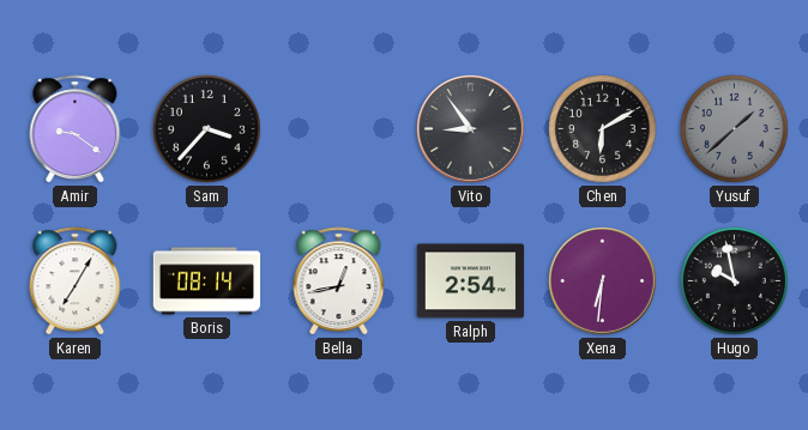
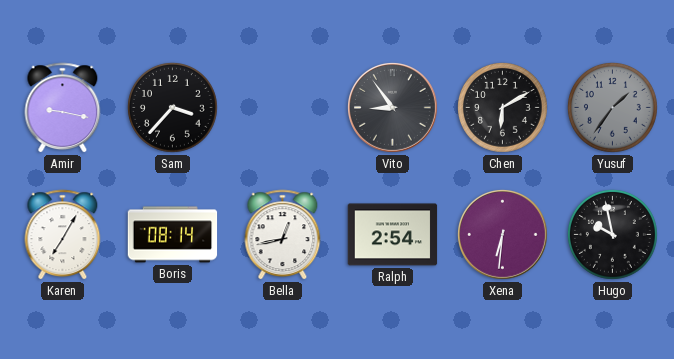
Amir: 9:21 -> 9:17
Yusuf: 1:38 -> 1:36
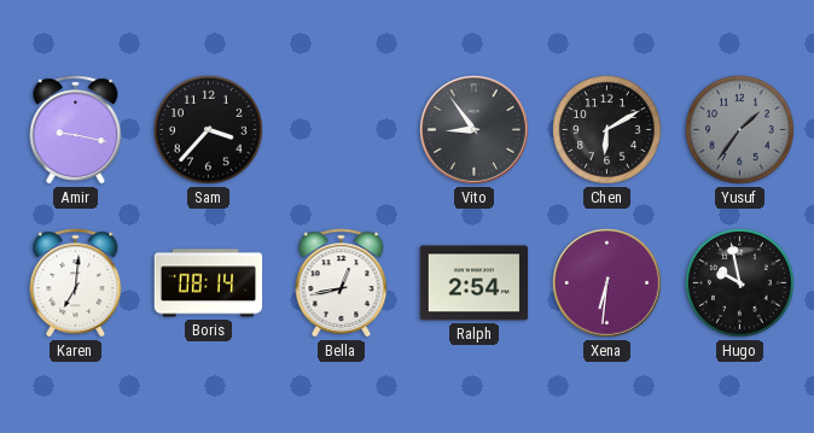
Karen: 7:05 -> 7:01
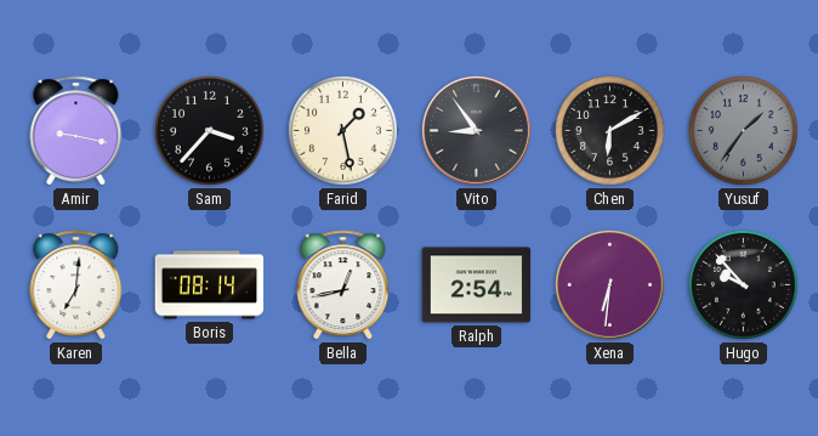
Farid: none -> 1:28
Hugo: 9:58 -> 9:53
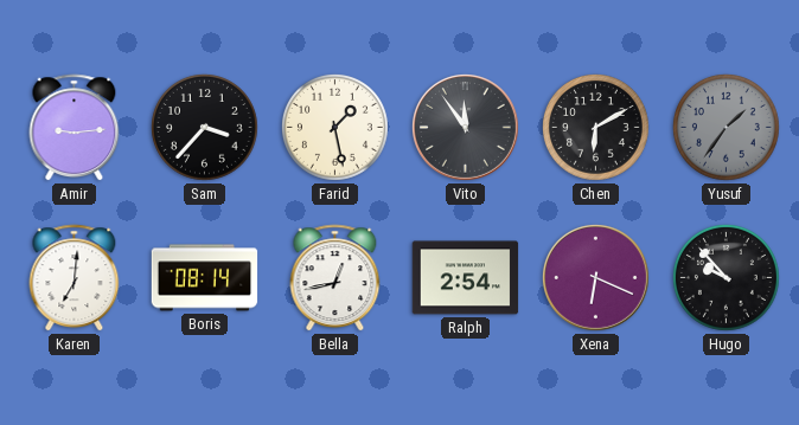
Amir: 9:17 -> 9:14
Vito: 8:54 -> 11:54
Xena: 6:31 -> 6:19
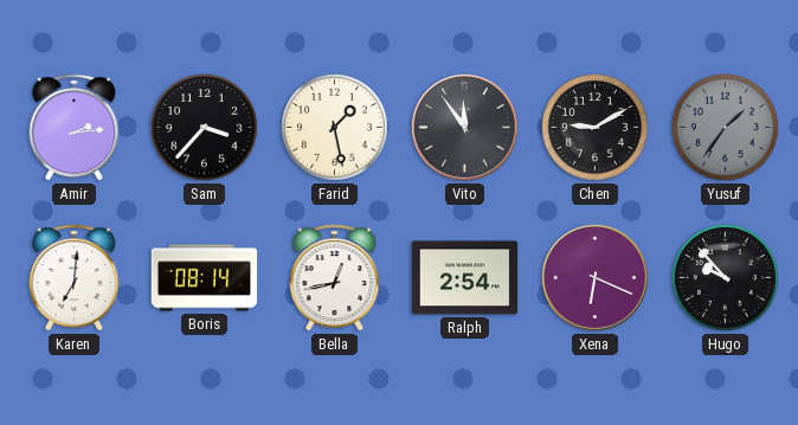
Amir: 9:14 -> 2:14
Chen: 6:10 -> 9:10
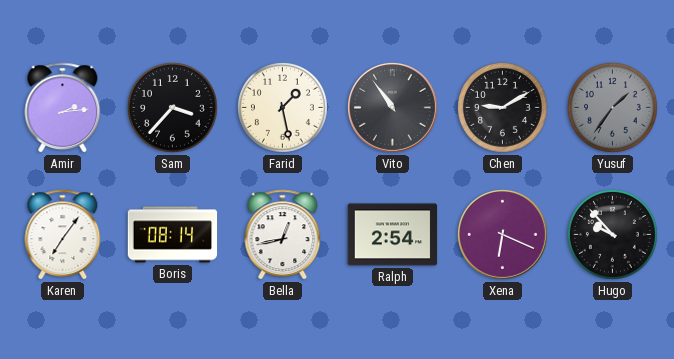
Vito: 11:54 -> 10:54
Karen: 7:01 -> 7:06
